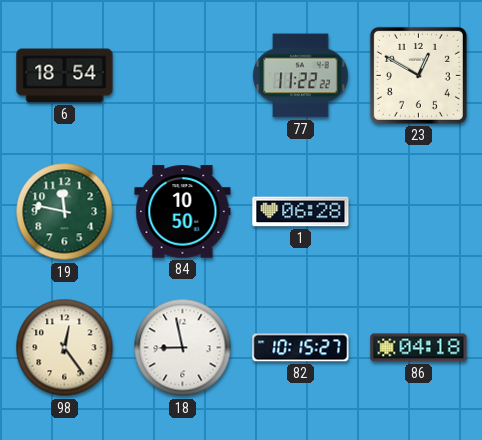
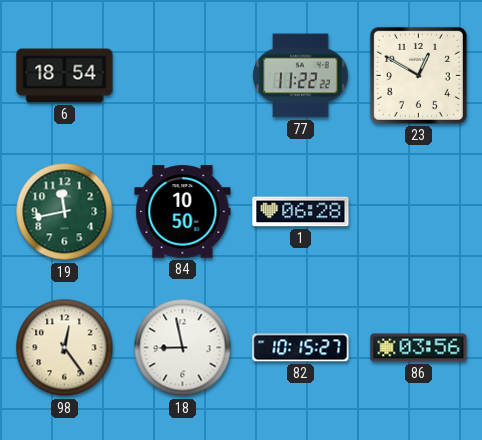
19: 11:47 -> 11:43
86: 04:18 -> 03:56
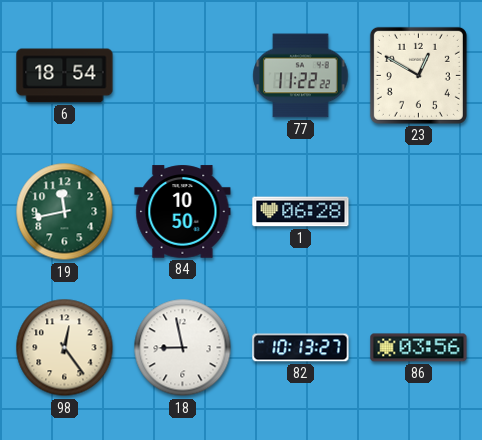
82: 10:15 -> 10:13
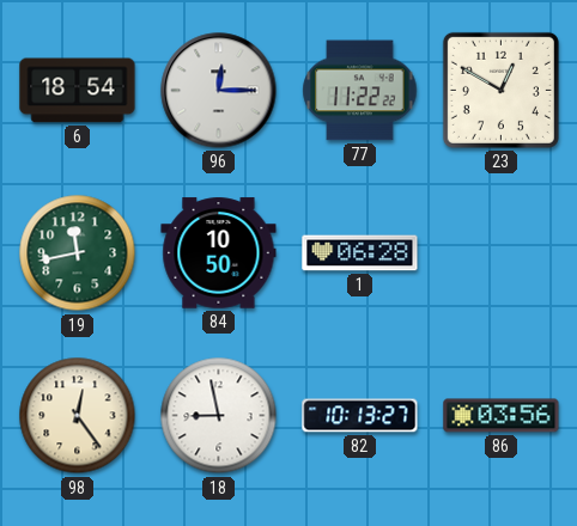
96: none -> 12:15
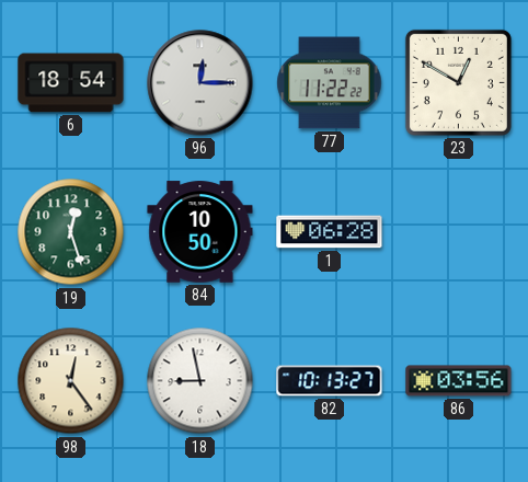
19: 11:43 -> 12:27
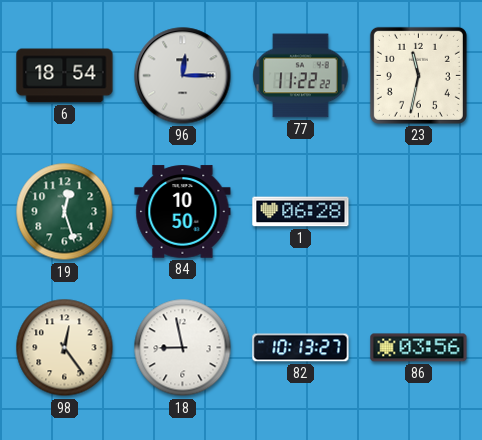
23: 12:50 -> 11:32
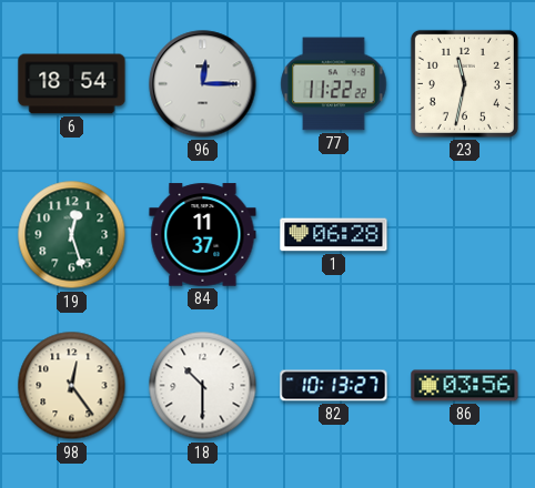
84: 10:50 -> 11:37
18: 8:58 -> 10:30
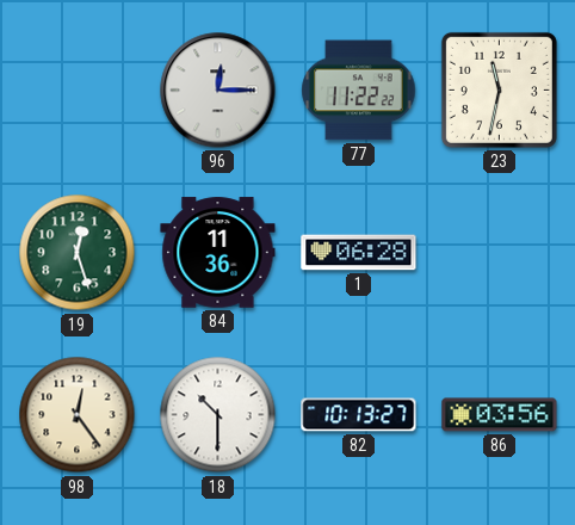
6: 18:54 -> none
84: 11:37 -> 11:36
